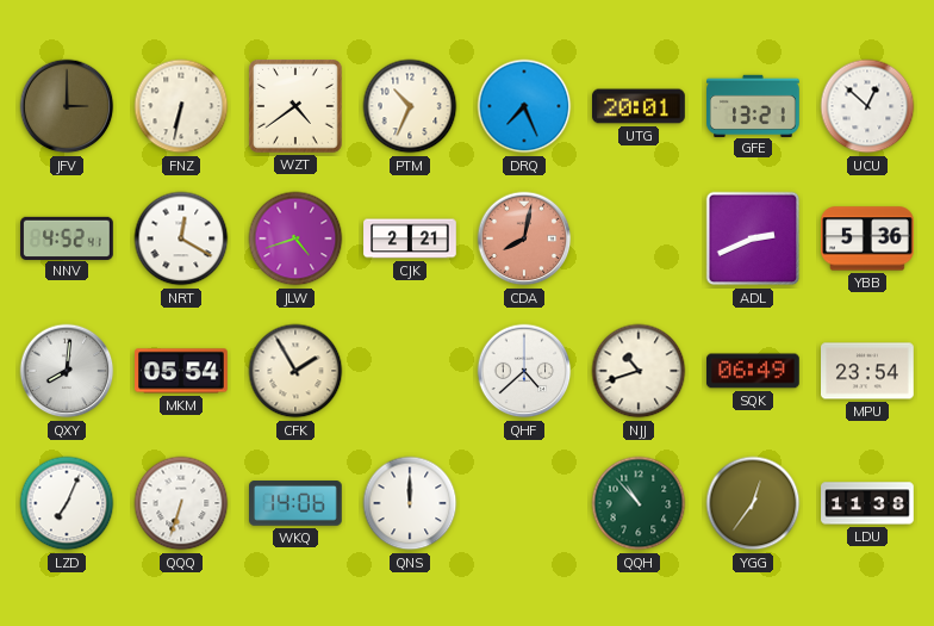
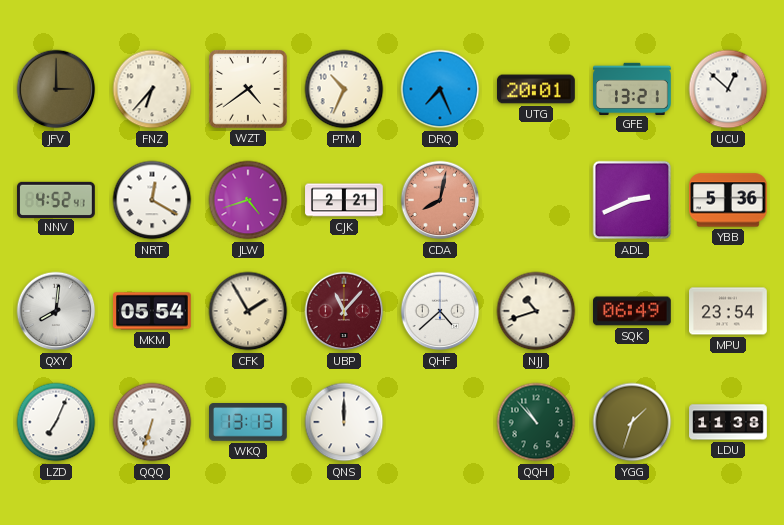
FNZ: 6:32 -> 6:37
UBP: none -> 11:07
WKQ: 14:06 -> 13:13
YGG: 12:36 -> 1:33
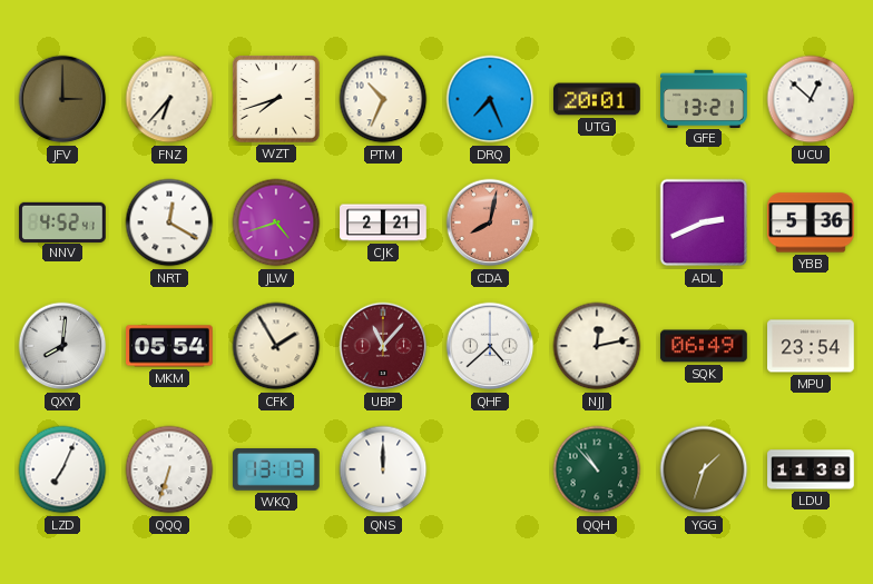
WZT: 4:39 -> 7:42
NJJ: 10:42 -> 12:13
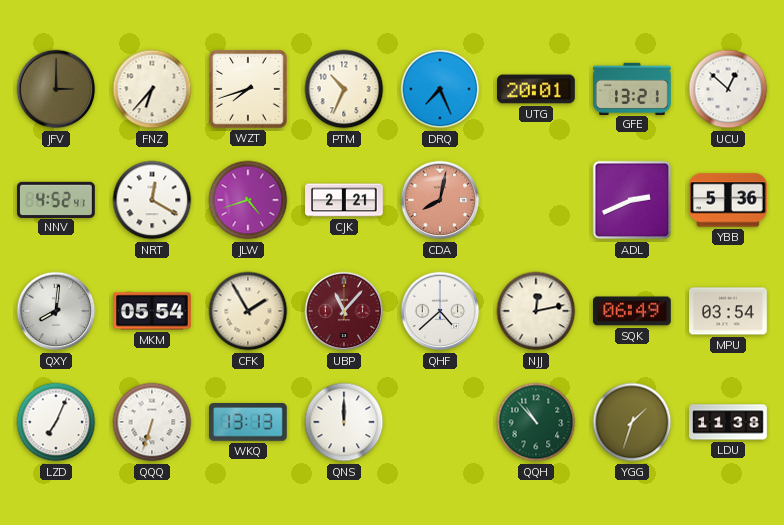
MPU: 23:54 -> 03:54
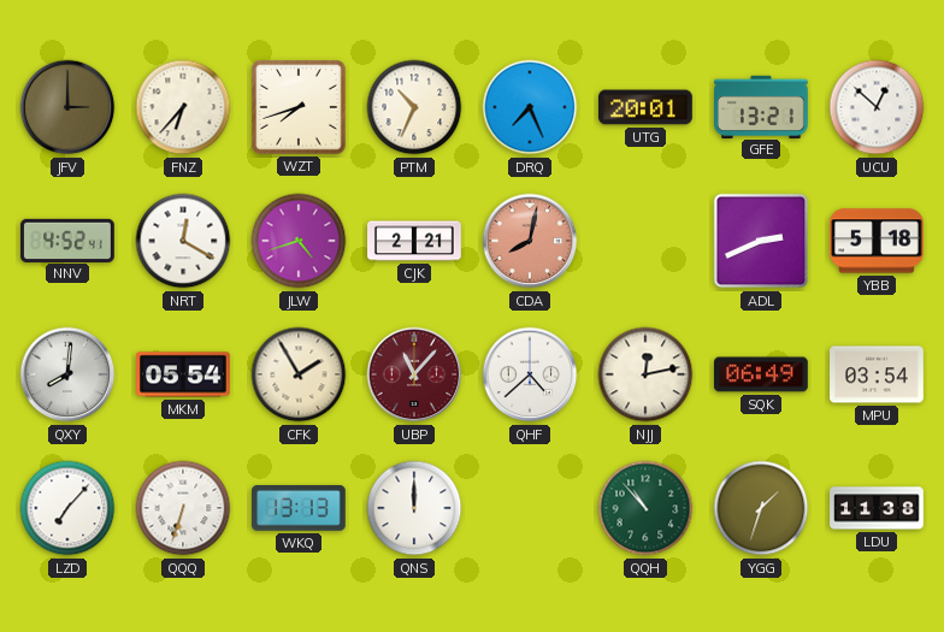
YBB: 5:36 -> 5:18
LZD: 7:04 -> 7:07
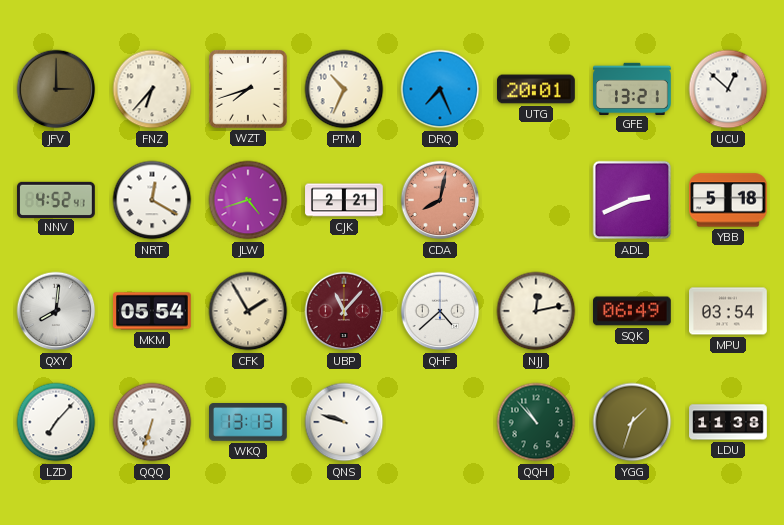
QNS: 12:00 -> 9:48
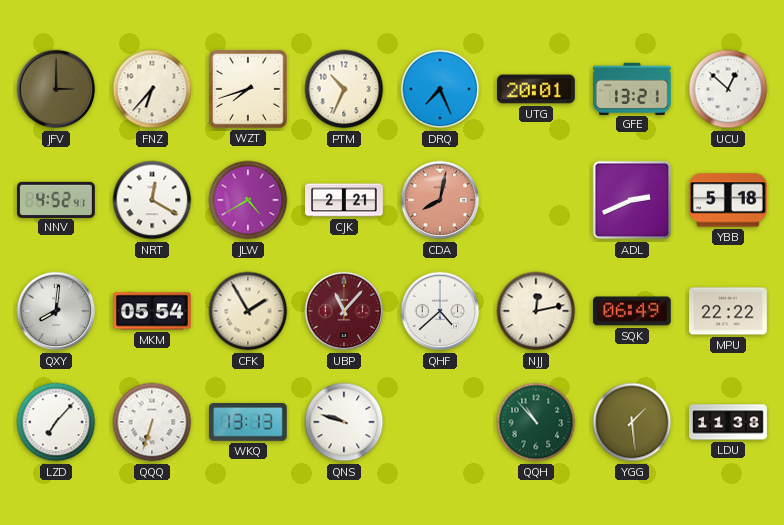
JLW: 4:42 -> 4:40
MPU: 03:54 -> 22:22
YGG: 1:33 -> 1:29
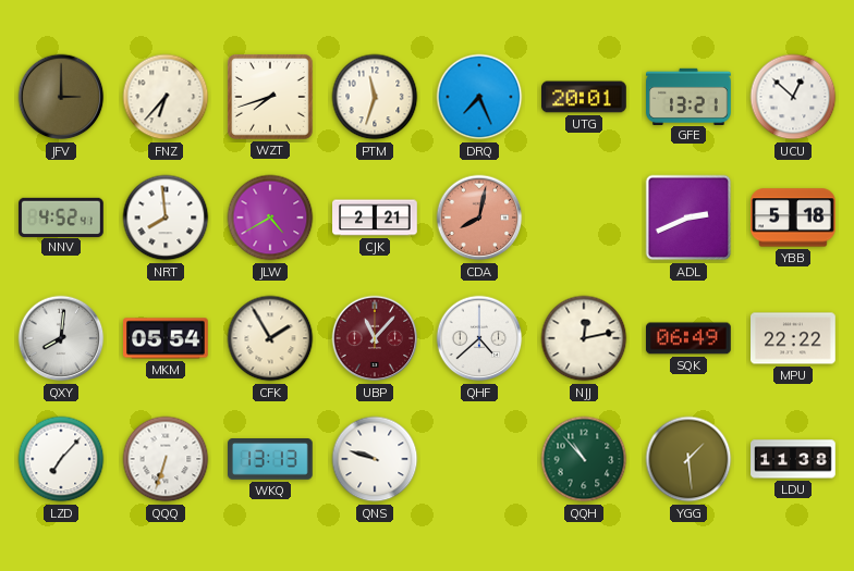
PTM: 10:34 -> 11:33
NRT: 12:20 -> 7:59
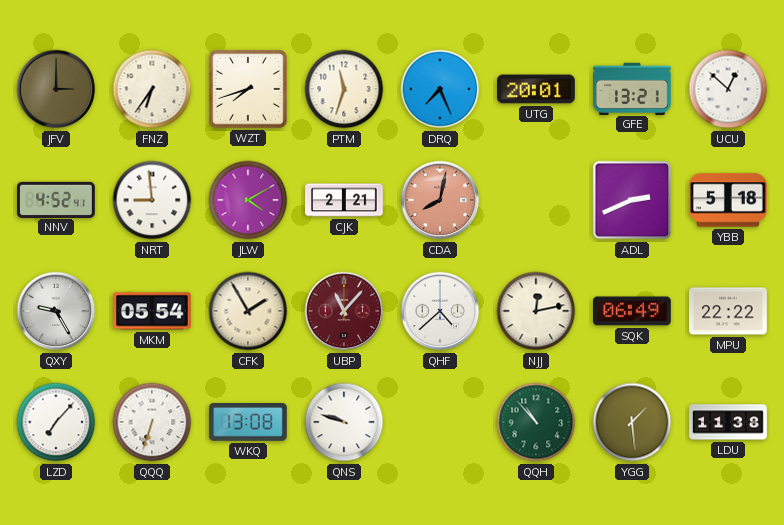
FNZ: 6:37 -> 6:36
NRT: 7:59 -> 8:59
JLW: 4:40 -> 4:10
QXY: 8:01 -> 9:25
WKQ: 13:13 -> 13:08
